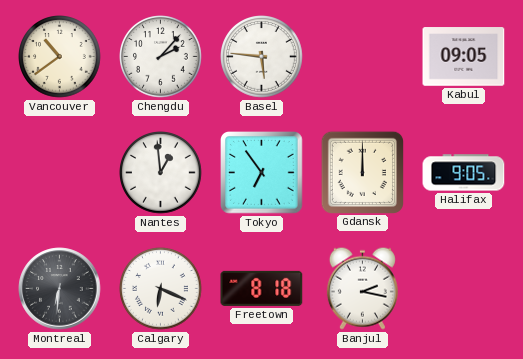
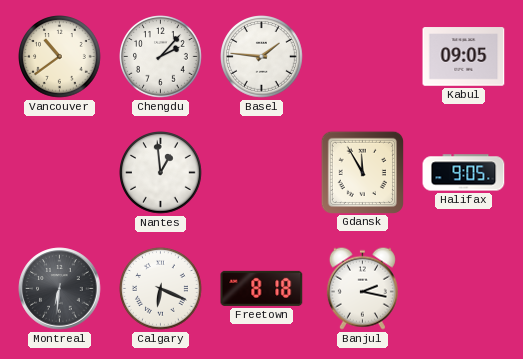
Basel: 5:46 -> 1:46
Tokyo: 6:54 -> none
Gdansk: 12:00 -> 11:55
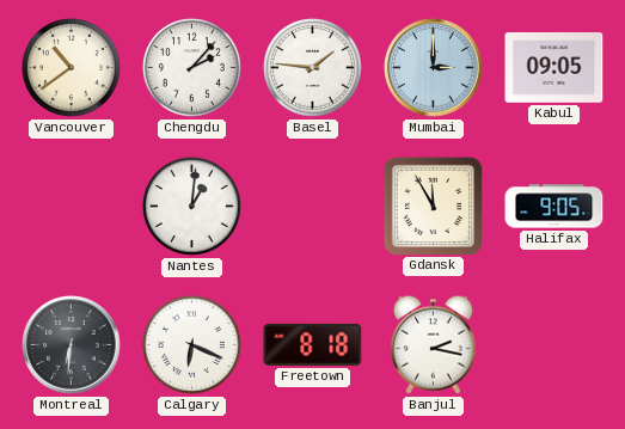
Mumbai: none -> 3:00
Nantes: 12:59 -> 1:01
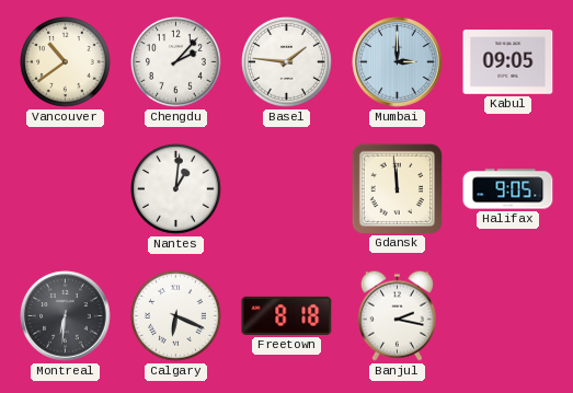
Gdansk: 11:55 -> 11:59
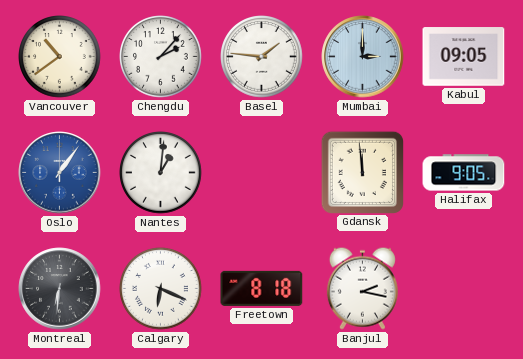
Oslo: none -> 1:06
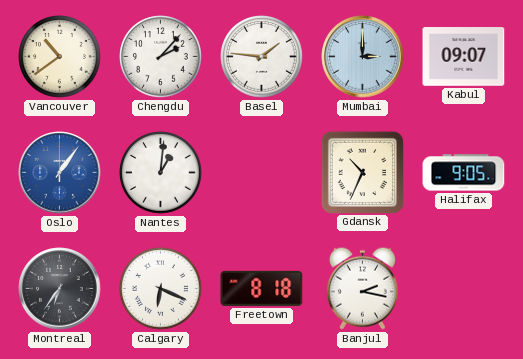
Kabul: 09:05 -> 09:07
Gdansk: 11:59 -> 10:34
Montreal: 6:31 -> 6:36
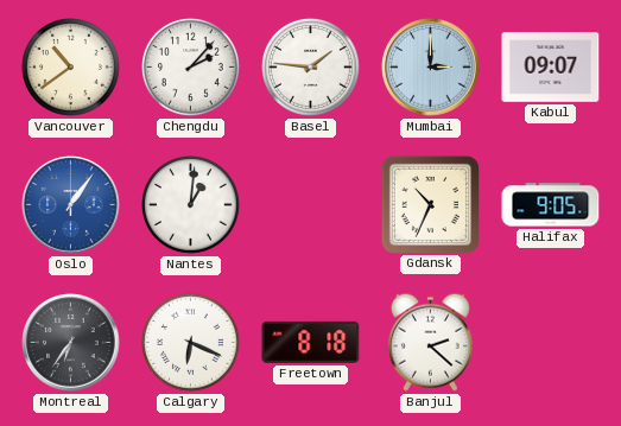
Banjul: 2:17 -> 2:22
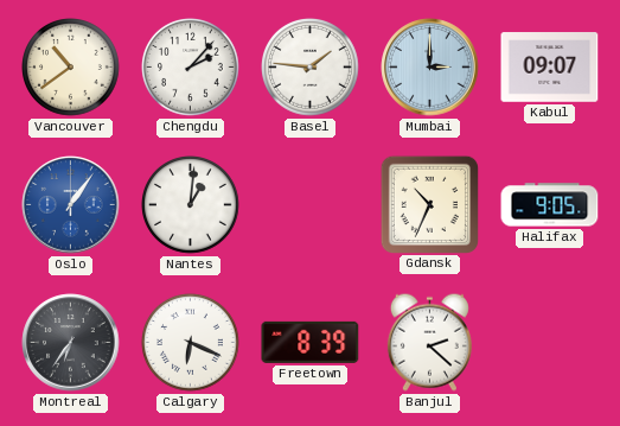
Freetown: 8:18 -> 8:39
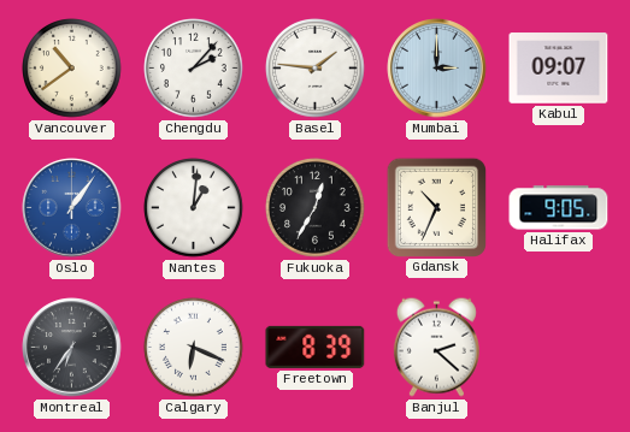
Fukuoka: none -> 12:35
